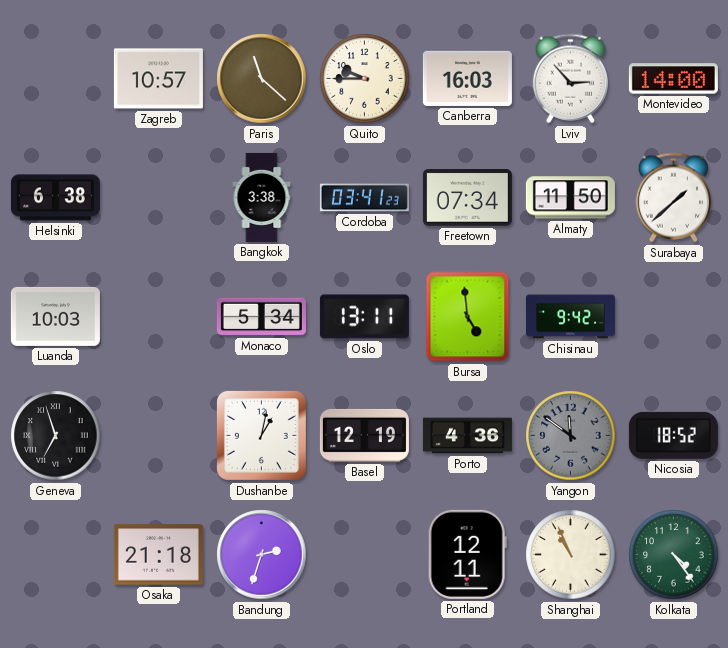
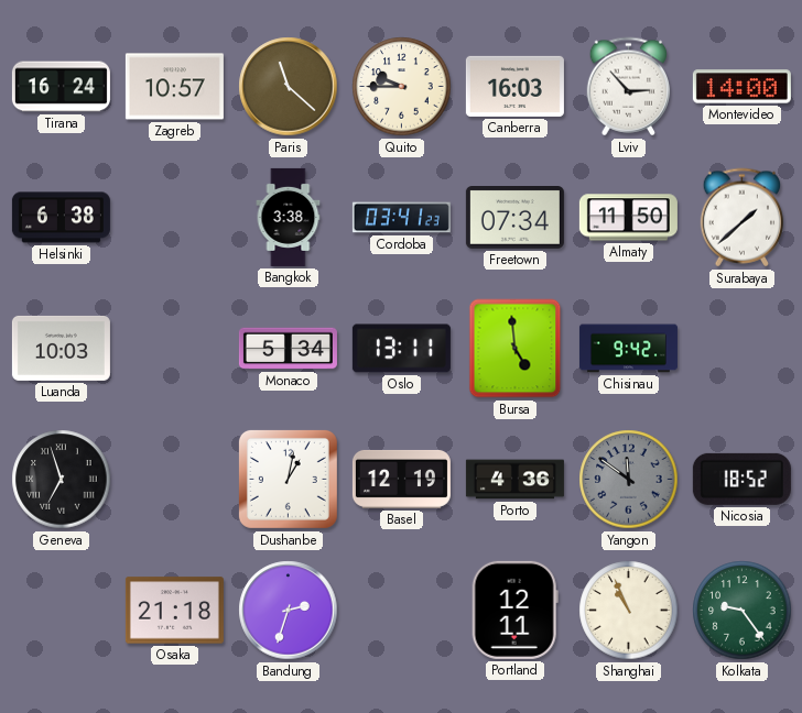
Tirana: none -> 16:24
Kolkata: 4:24 -> 9:24
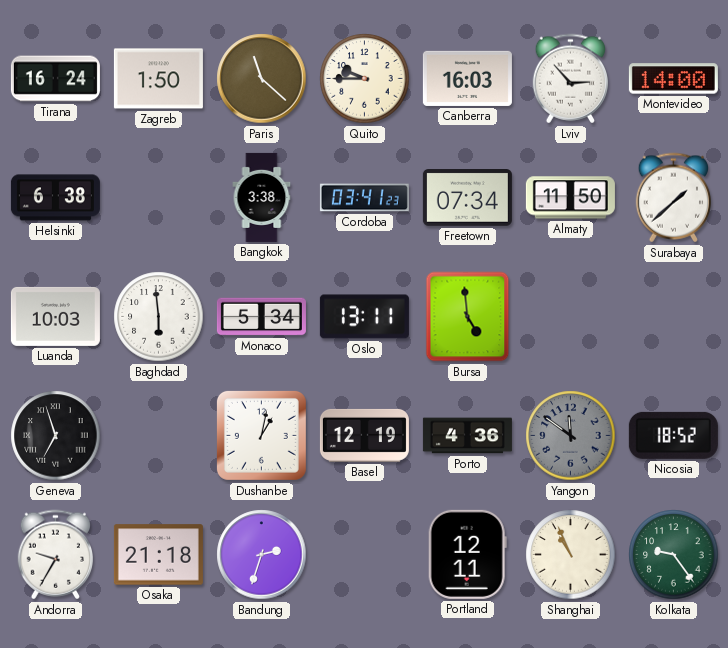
Zagreb: 10:57 -> 1:50
Baghdad: none -> 5:59
Chisinau: 9:42 -> none
Andorra: none -> 9:35
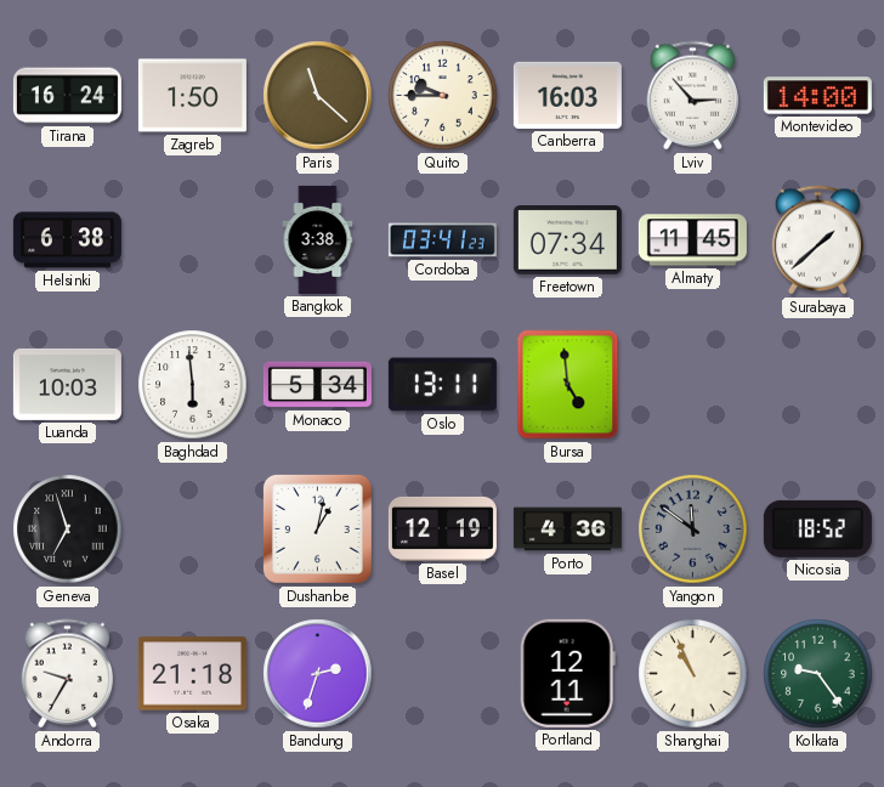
Almaty: 11:50 -> 11:45
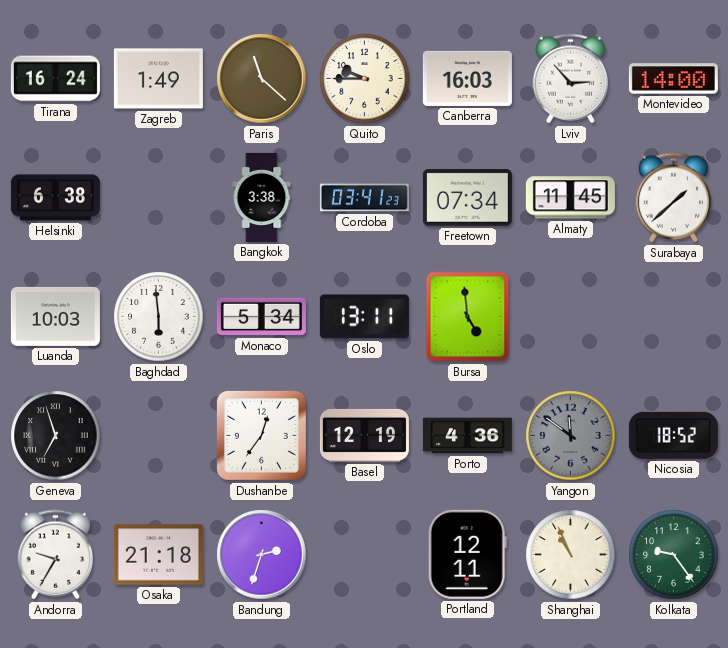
Zagreb: 1:50 -> 1:49
Dushanbe: 1:02 -> 12:36
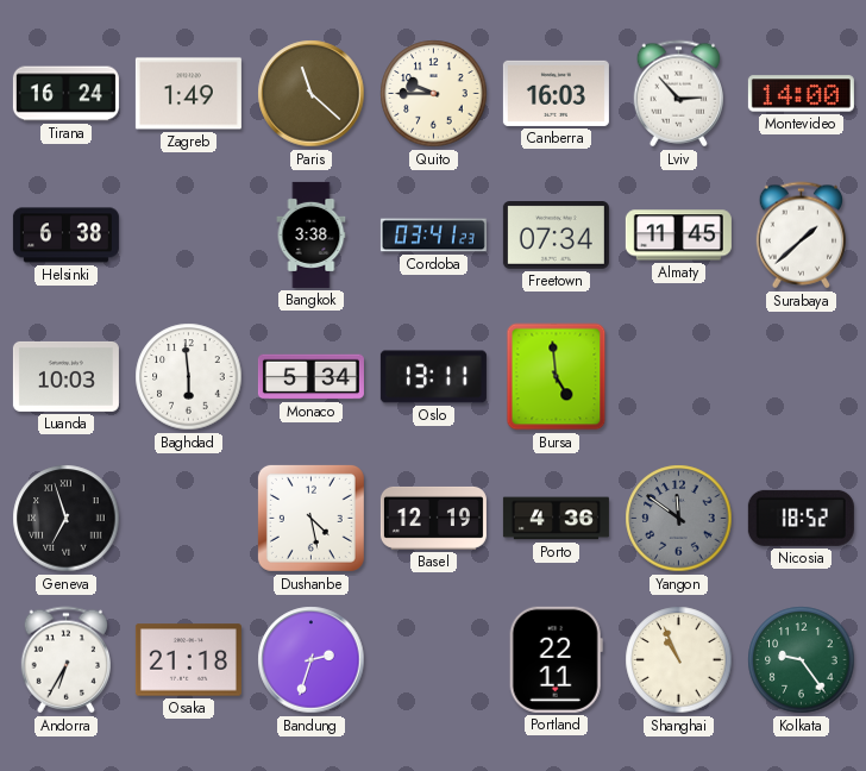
Dushanbe: 12:36 -> 4:28
Andorra: 9:35 -> 6:35
Portland: 12:11 -> 22:11
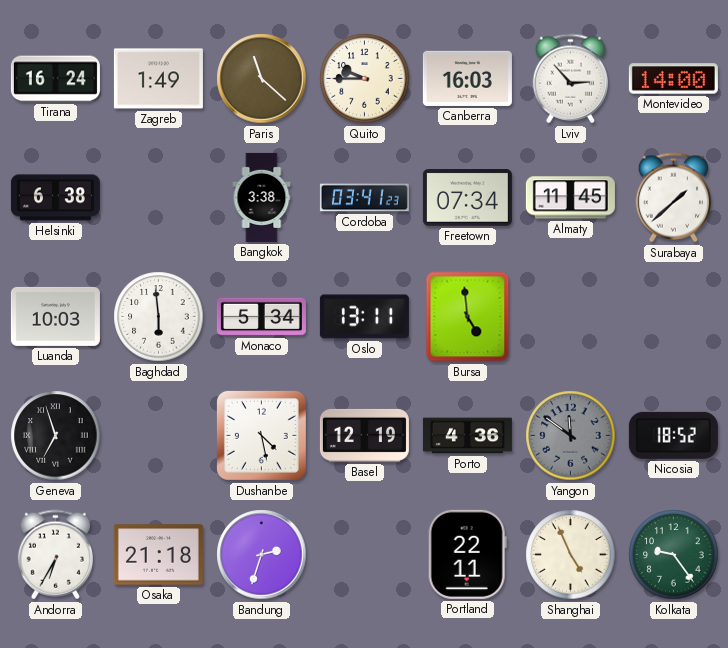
Shanghai: 10:56 -> 4:56
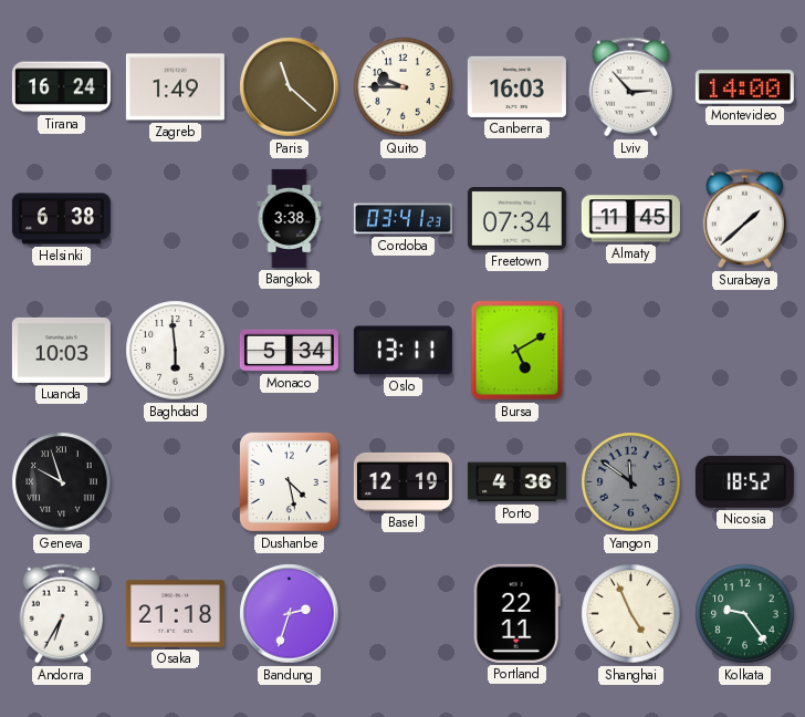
Bursa: 4:59 -> 5:10
Geneva: 6:57 -> 9:57
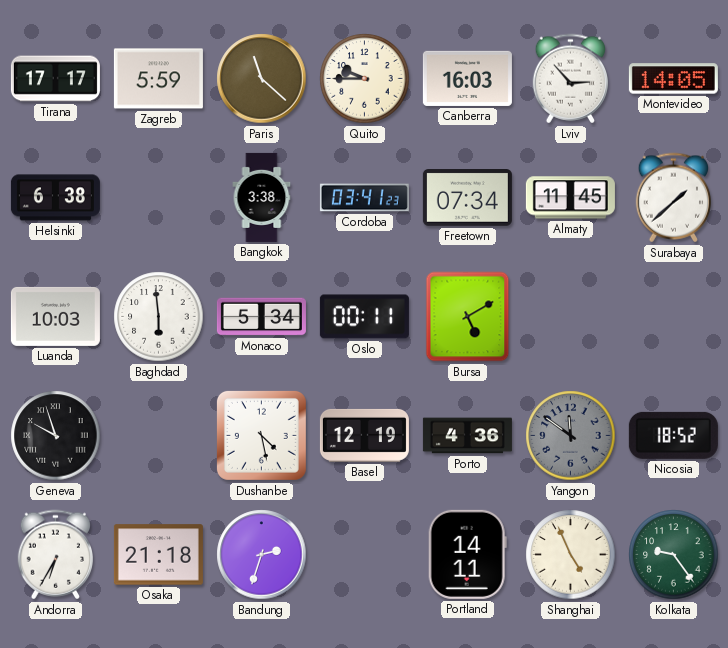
Tirana: 16:24 -> 17:17
Zagreb: 1:49 -> 5:59
Montevideo: 14:00 -> 14:05
Oslo: 13:11 -> 00:11
Portland: 22:11 -> 14:11
